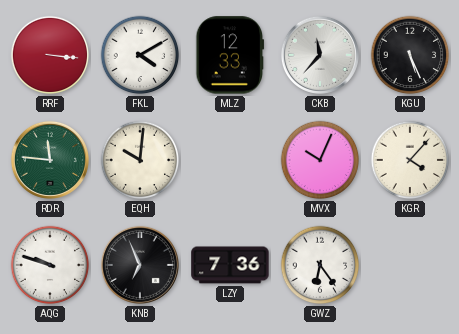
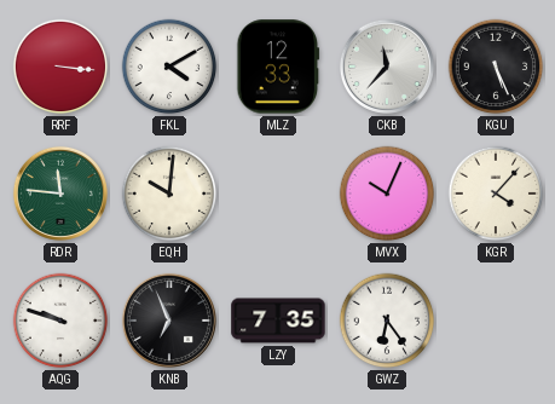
LZY: 7:36 -> 7:35
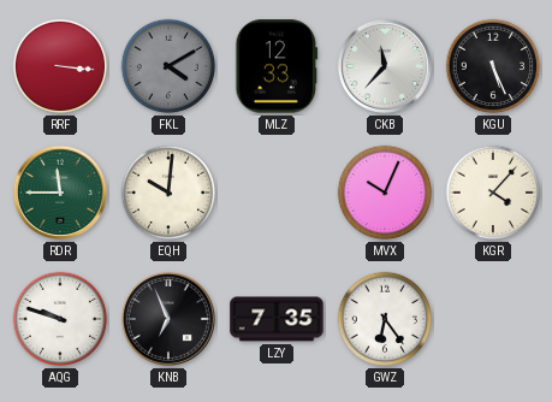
FKL dial: white -> grey
RDR: 11:46 -> 11:45
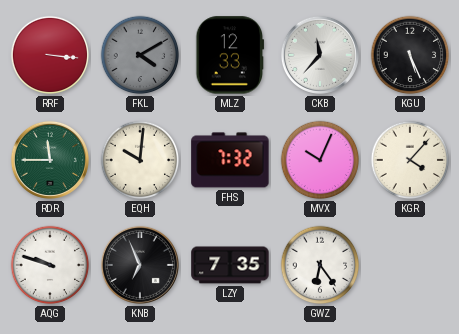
FHS: none -> 7:32
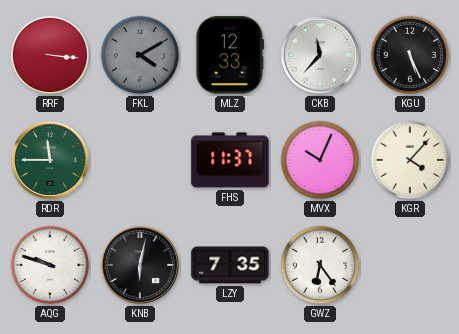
EQH: 10:01 -> none
FHS: 7:32 -> 11:37
KNB: 6:56 -> 6:02
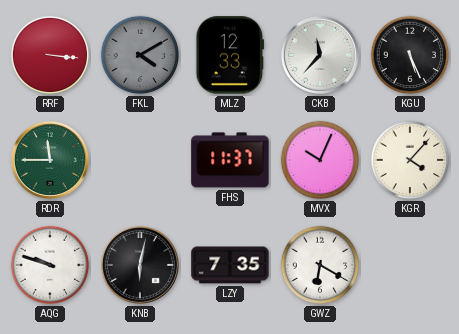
GWZ: 6:24 -> 6:20
